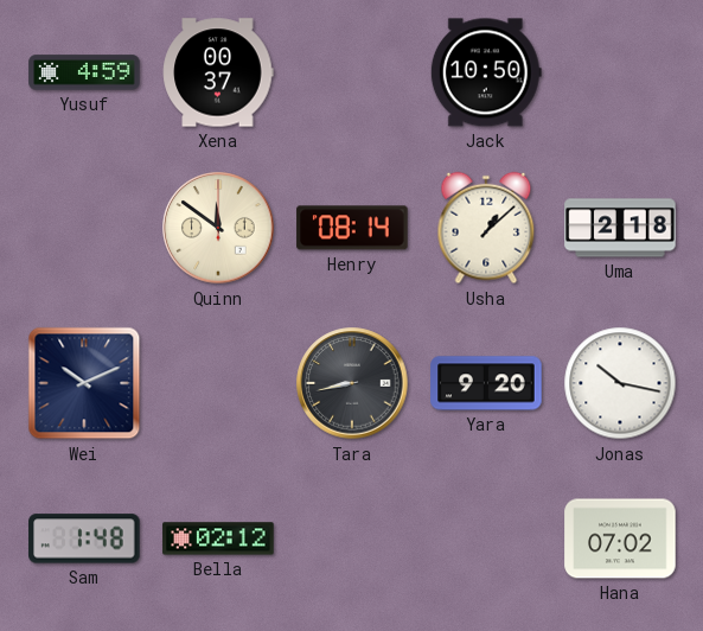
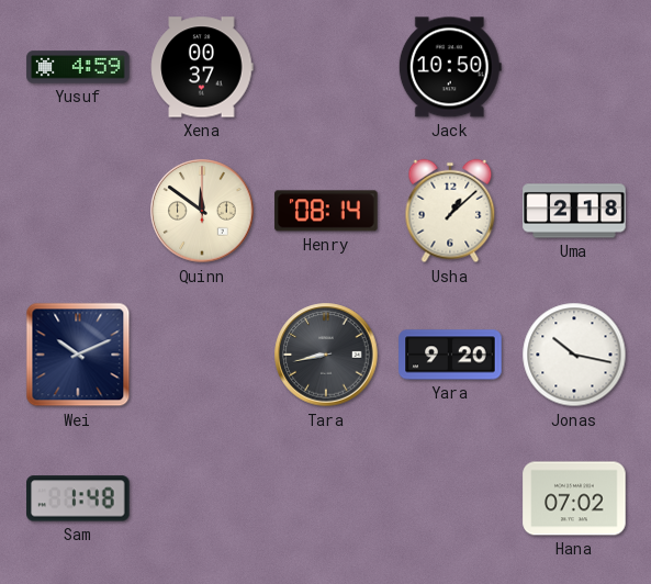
Bella: 02:12 -> none
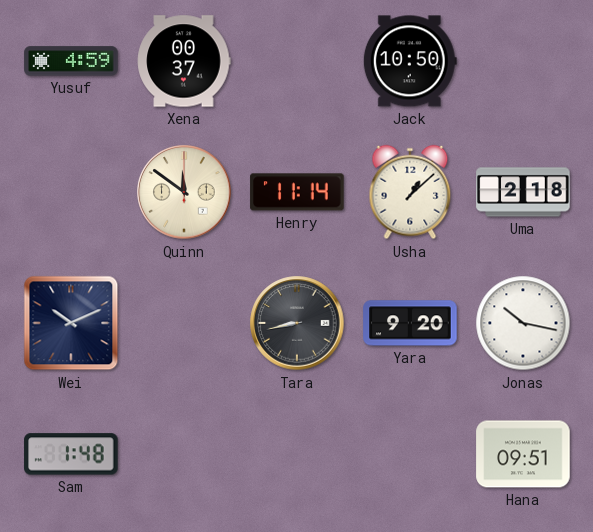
Henry: 08:14 -> 11:14
Hana: 07:02 -> 09:51
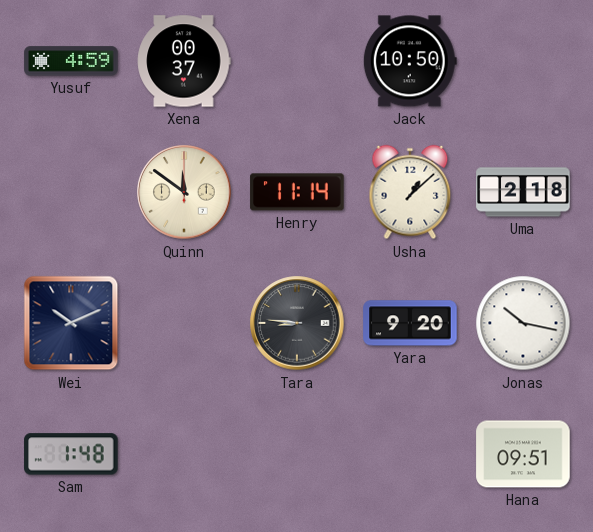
Tara: 8:43 -> 8:46
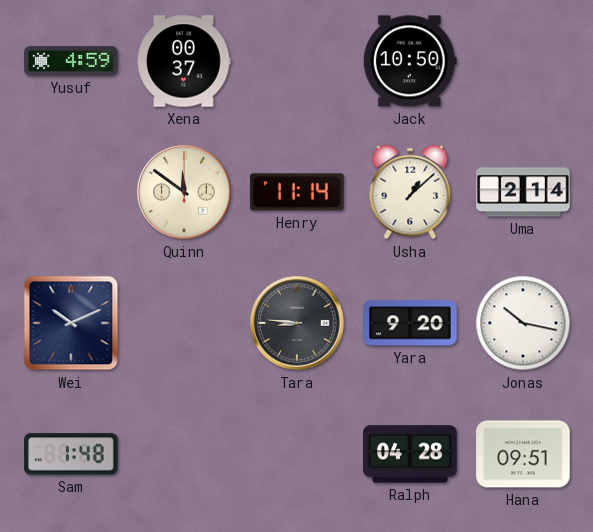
Uma: 2:18 -> 2:14
Ralph: none -> 04:28
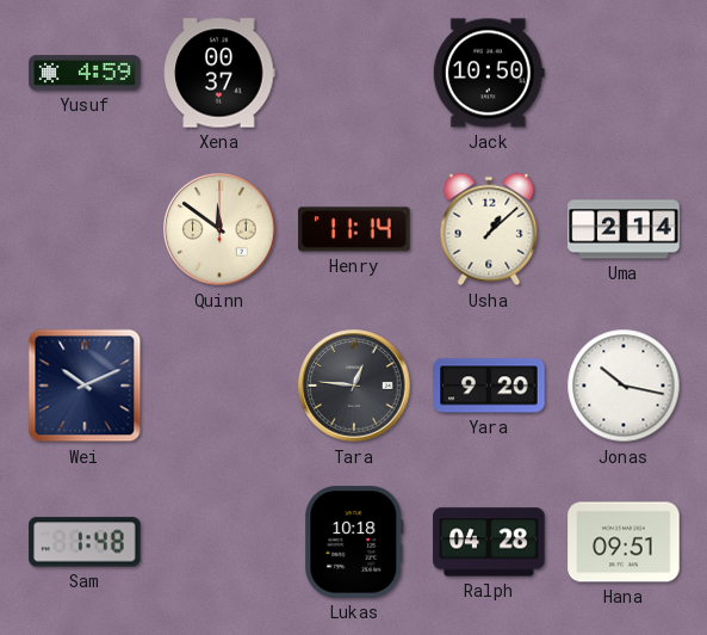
Tara: 8:46 -> 12:46
Lukas: none -> 10:18
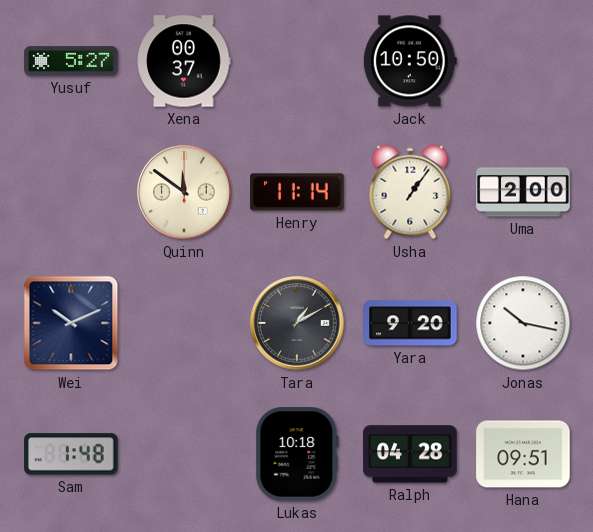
Yusuf: 4:59 -> 5:27
Usha: 1:08 -> 1:06
Uma: 2:14 -> 2:00
Tara: 12:46 -> 1:10
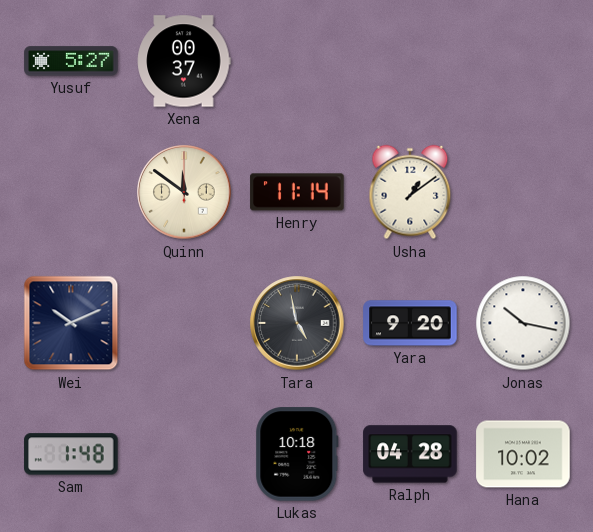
Jack: 10:50 -> none
Usha: 1:06 -> 1:09
Uma: 2:00 -> none
Tara: 1:10 -> 4:58
Hana: 09:51 -> 10:02
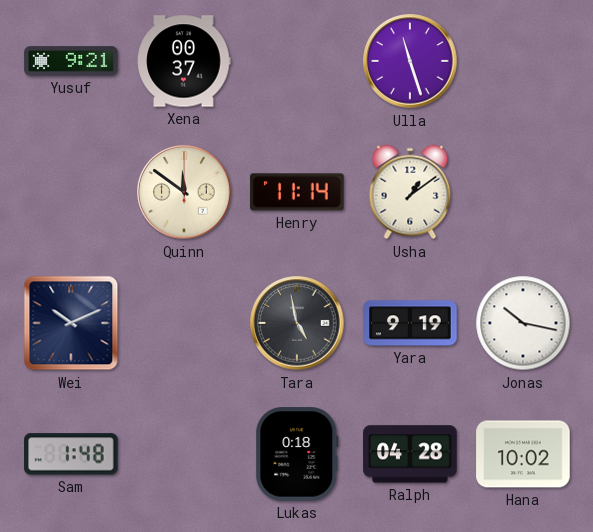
Yusuf: 5:27 -> 9:21
Ulla: none -> 11:27
Yara: 9:20 -> 9:19
Lukas: 10:18 -> 0:18
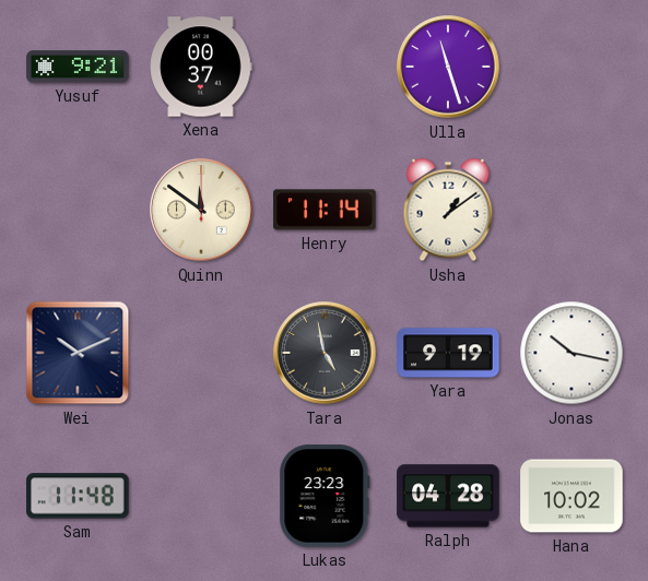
Sam: 1:48 -> 11:48
Lukas: 0:18 -> 23:23
